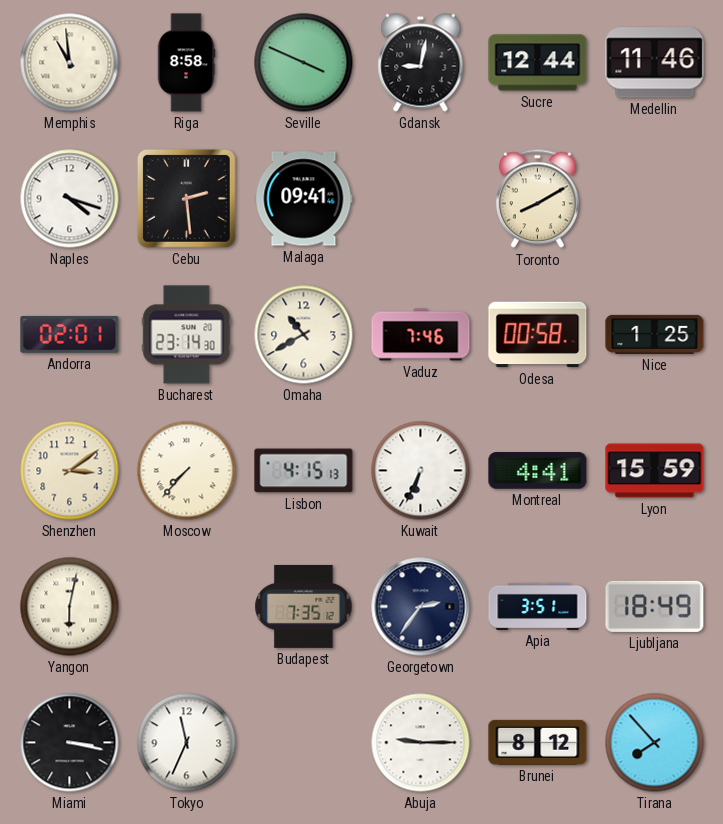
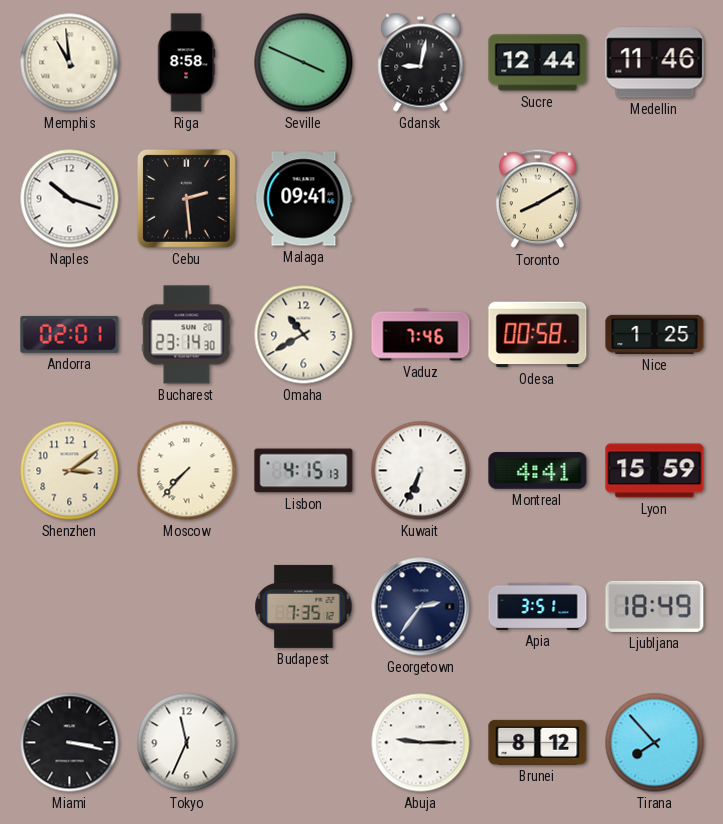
Naples: 4:18 -> 10:18
Yangon: 6:02 -> none
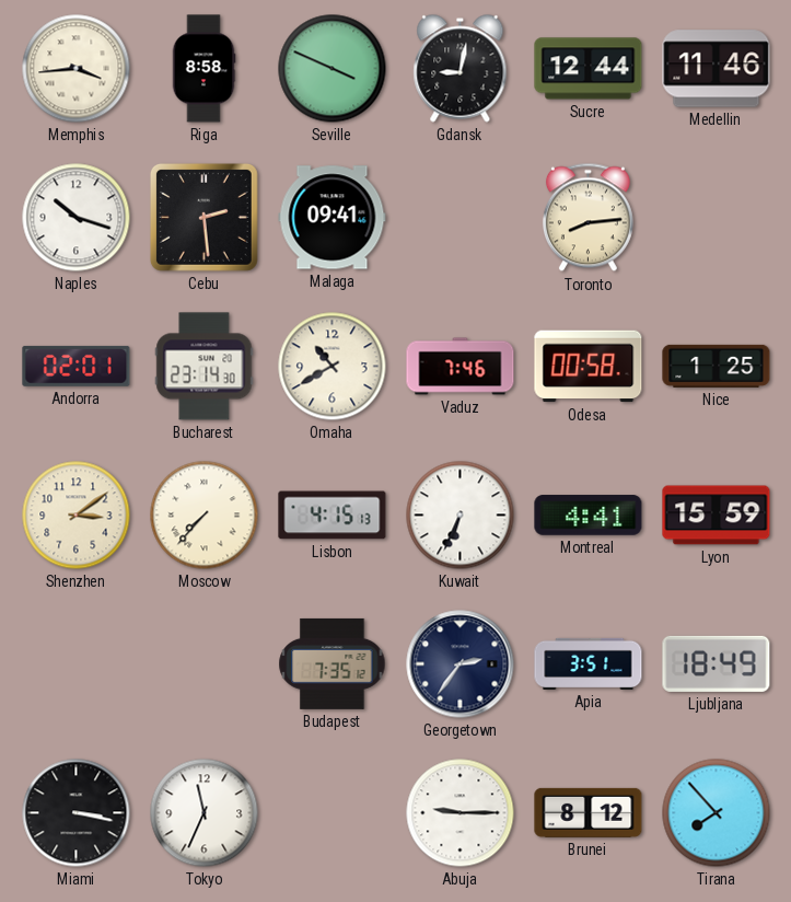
Memphis: 10:59 -> 3:44
Toronto: 8:10 -> 8:14
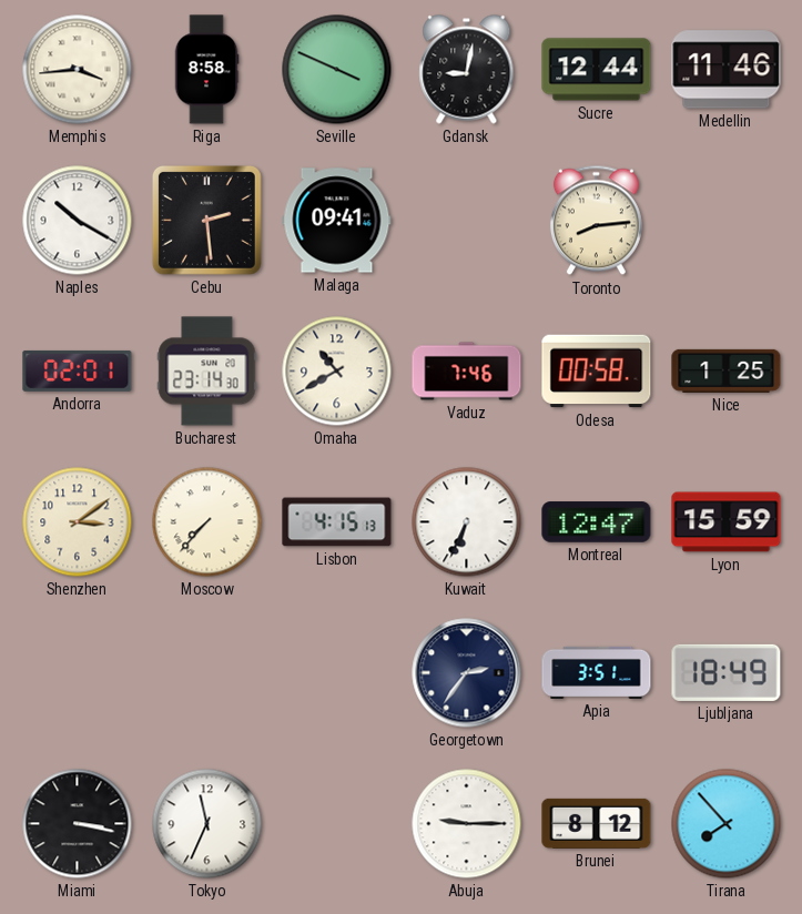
Naples: 10:18 -> 10:20
Montreal: 4:41 -> 12:47
Budapest: 7:35 -> none
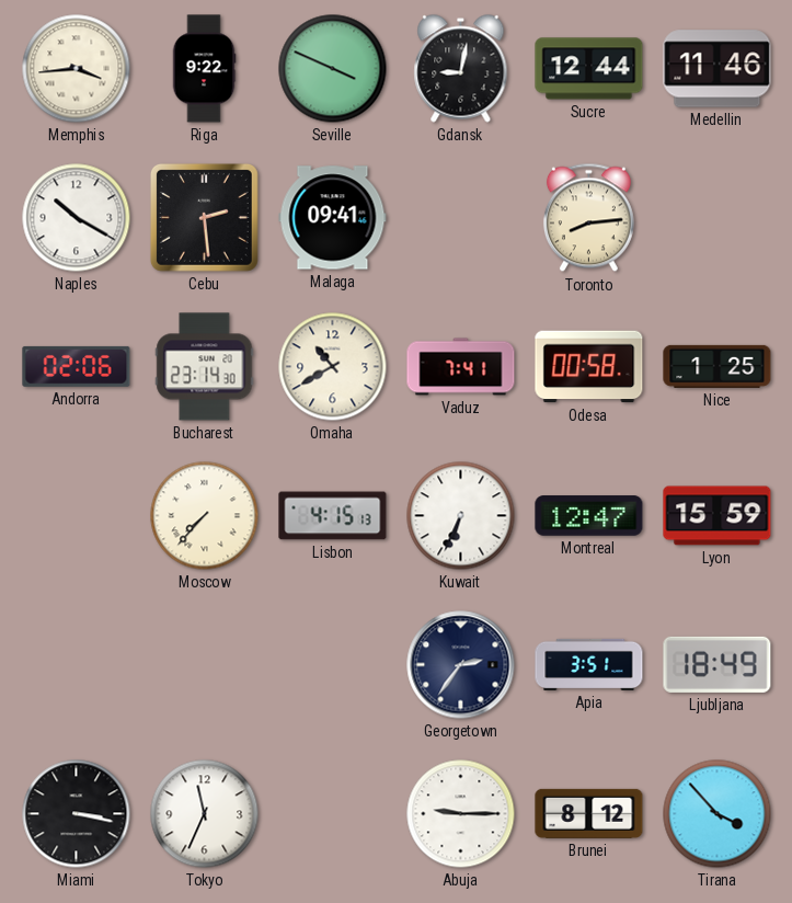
Riga: 8:58 -> 9:22
Andorra: 02:01 -> 02:06
Vaduz: 7:46 -> 7:41
Shenzhen: 3:09 -> none
Tirana: 7:53 -> 3:53
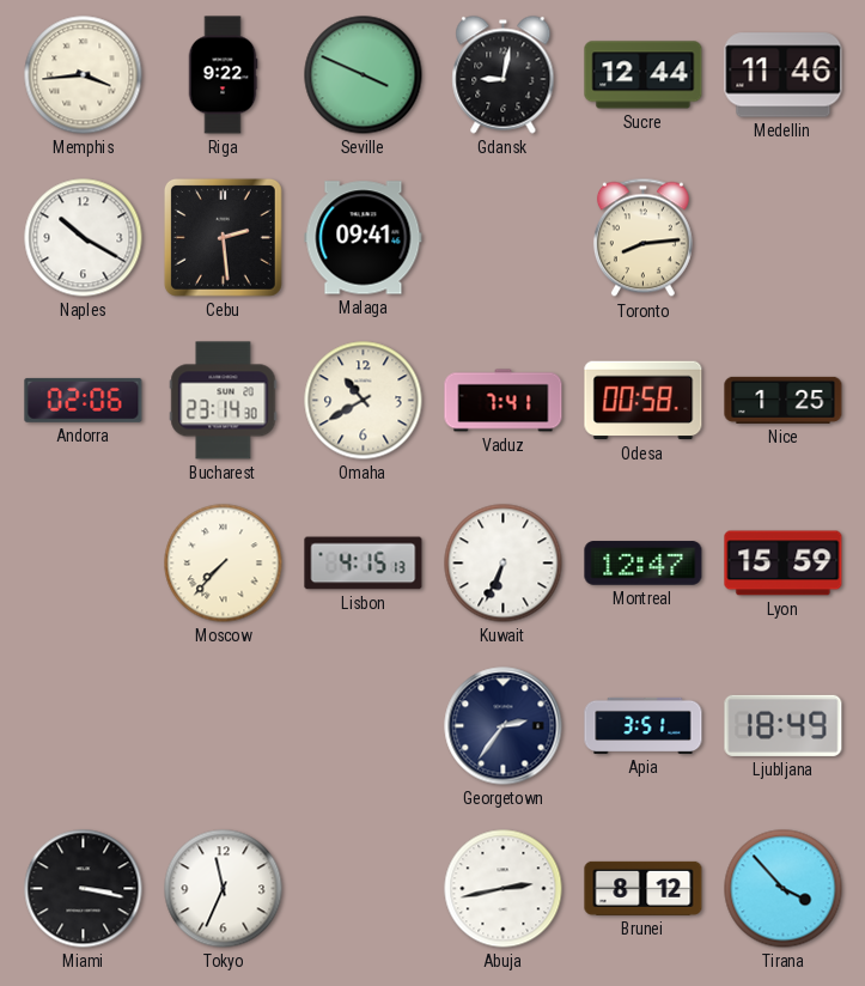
Abuja: 9:15 -> 2:43
